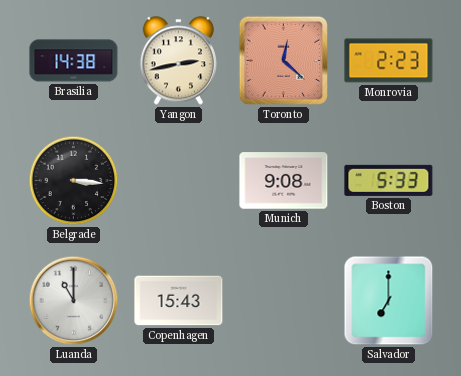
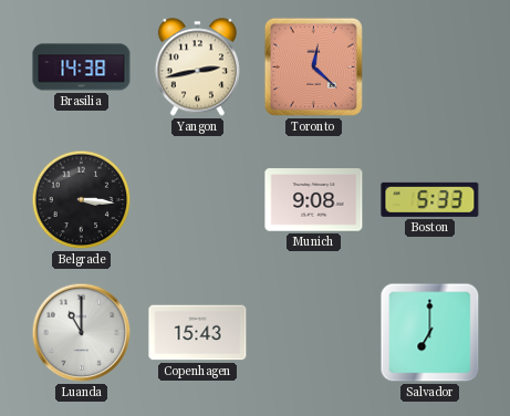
Monrovia: 2:23 -> none
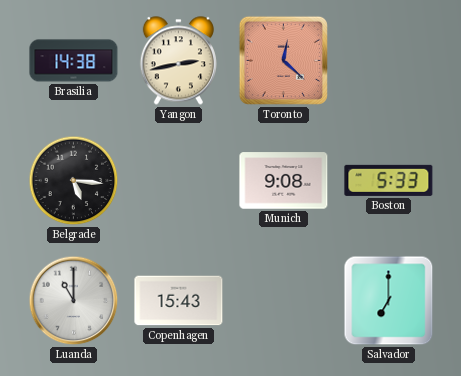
Belgrade: 3:16 -> 5:16
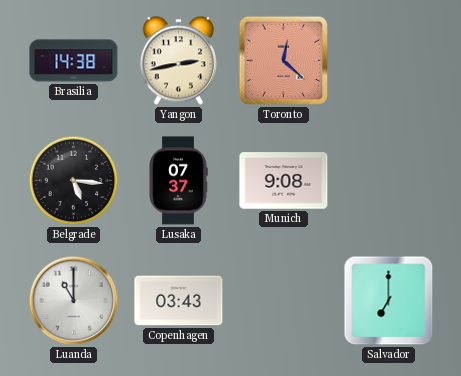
Lusaka: none -> 07:37
Boston: 5:33 -> none
Copenhagen: 15:43 -> 03:43
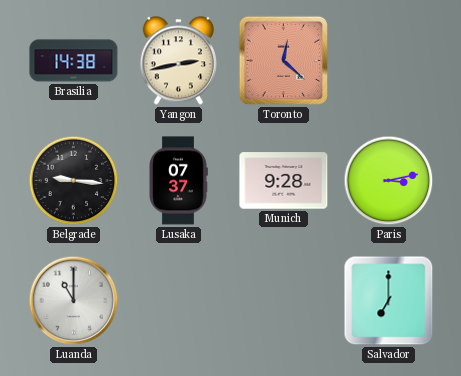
Belgrade: 5:16 -> 9:16
Munich: 9:08 -> 9:28
Paris: none -> 3:13
Copenhagen: 03:43 -> none
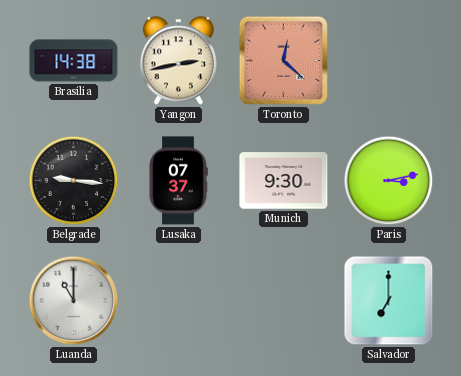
Munich: 9:28 -> 9:30
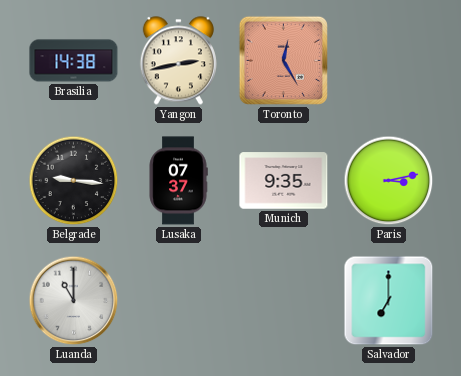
Toronto: 12:22 -> 12:25
Munich: 9:30 -> 9:35
